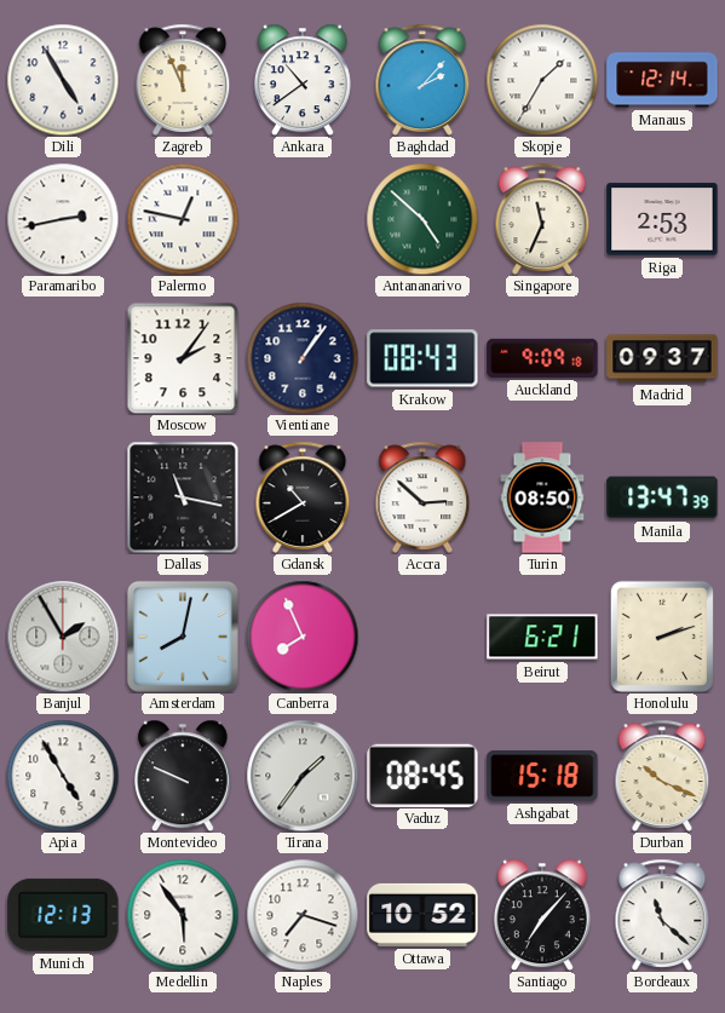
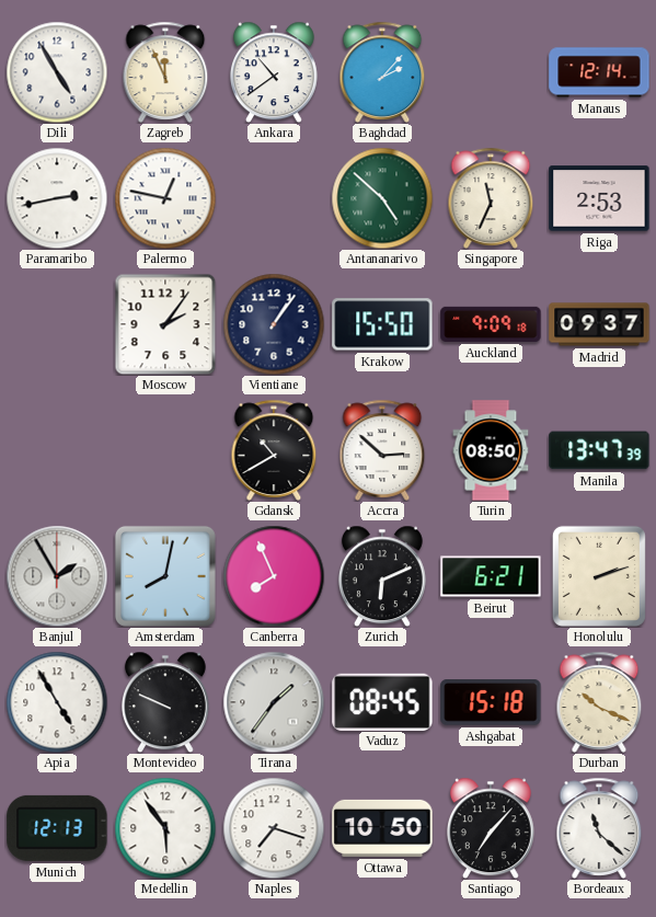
Skopje: 1:35 -> none
Krakow: 08:43 -> 15:50
Dallas: 11:17 -> none
Zurich: none -> 6:11
Ottawa: 10:52 -> 10:50
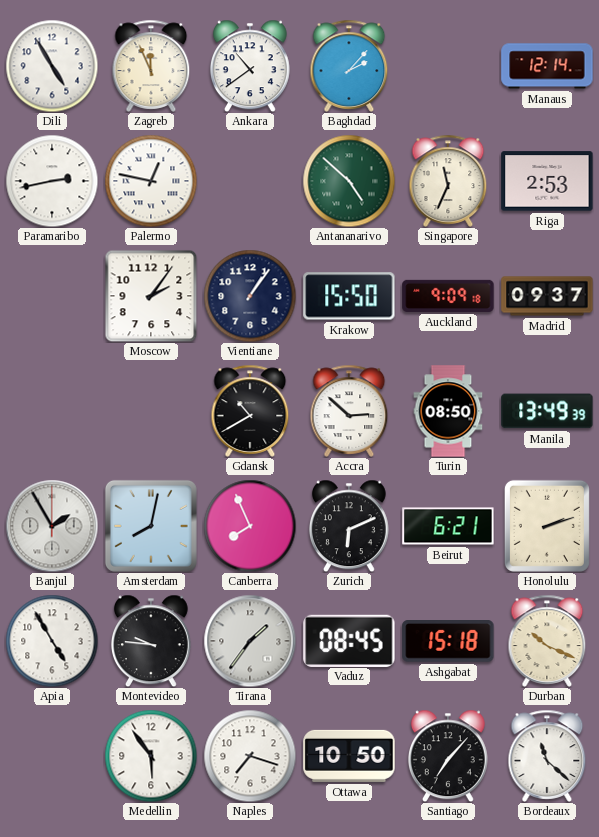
Manila: 13:47 -> 13:49
Montevideo: 9:49 -> 9:46
Munich: 12:13 -> none
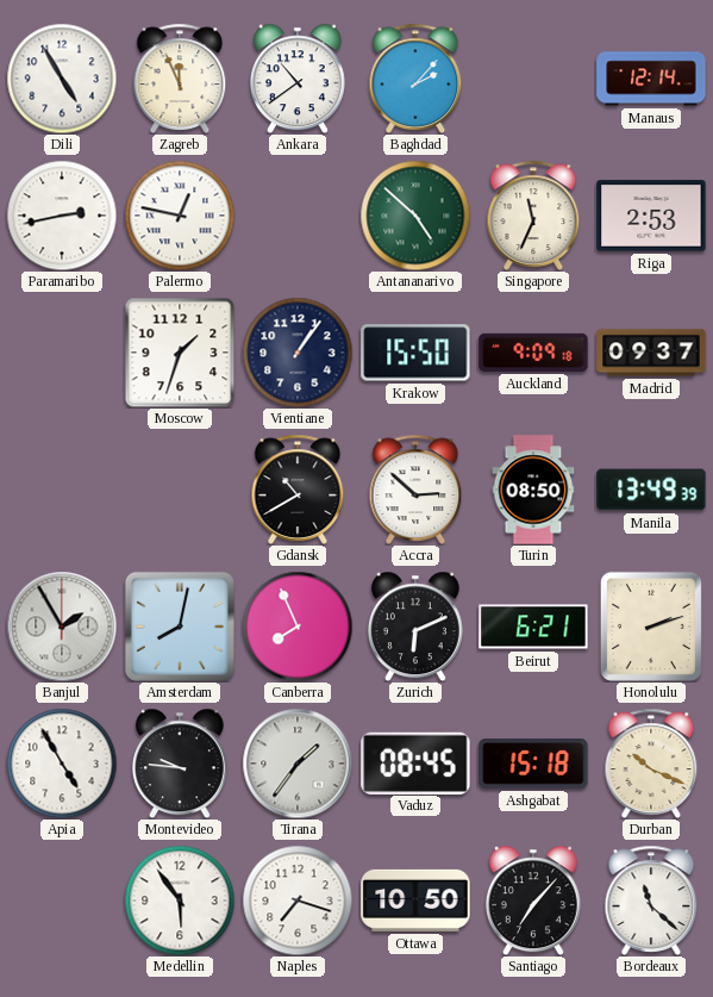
Moscow: 2:06 -> 1:33
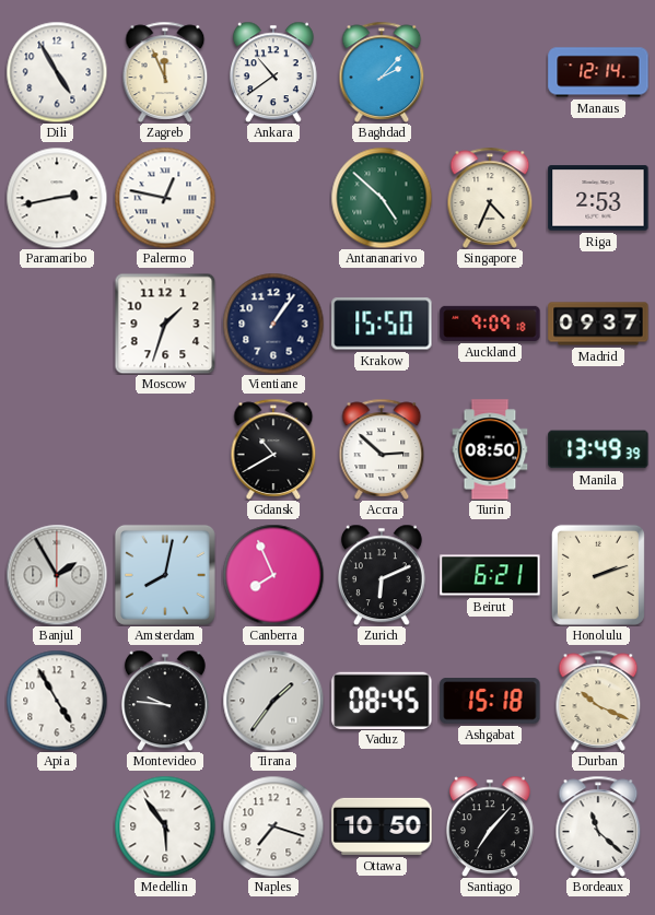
Singapore: 11:34 -> 4:34
